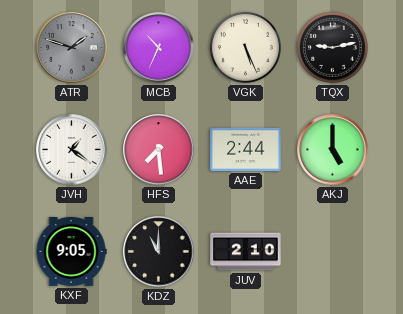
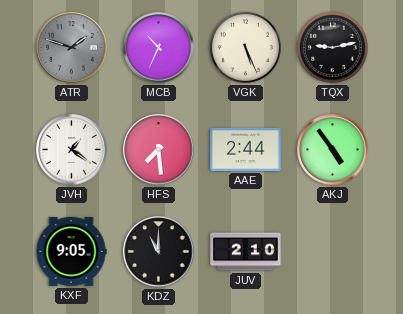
AKJ: 5:00 -> 4:54
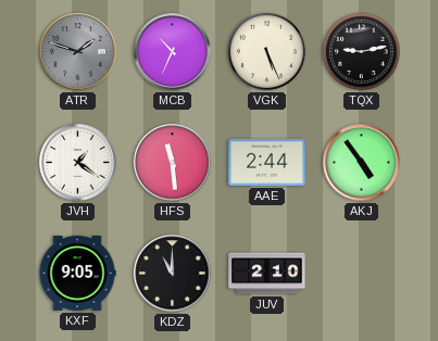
HFS: 7:29 -> 11:29
